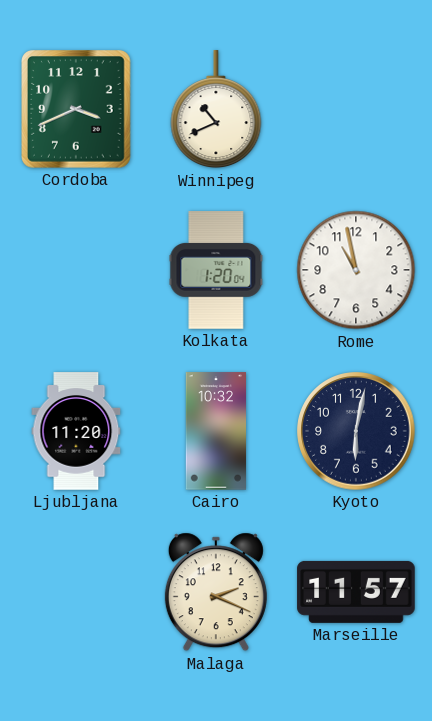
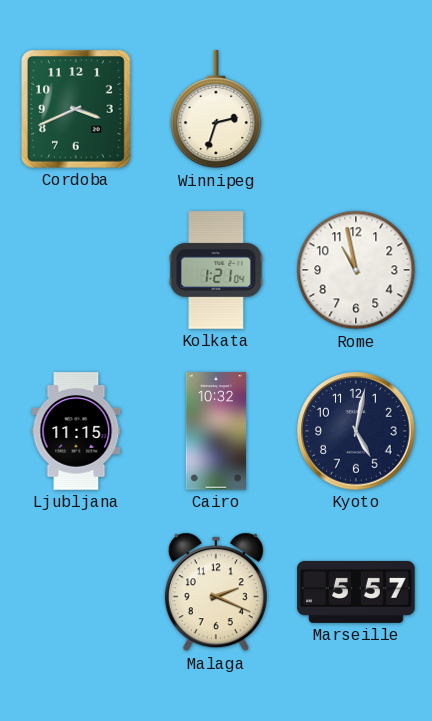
Winnipeg: 10:41 -> 2:33
Kolkata: 1:20 -> 1:21
Ljubljana: 11:20 -> 11:15
Kyoto: 6:02 -> 5:02
Marseille: 11:57 -> 5:57
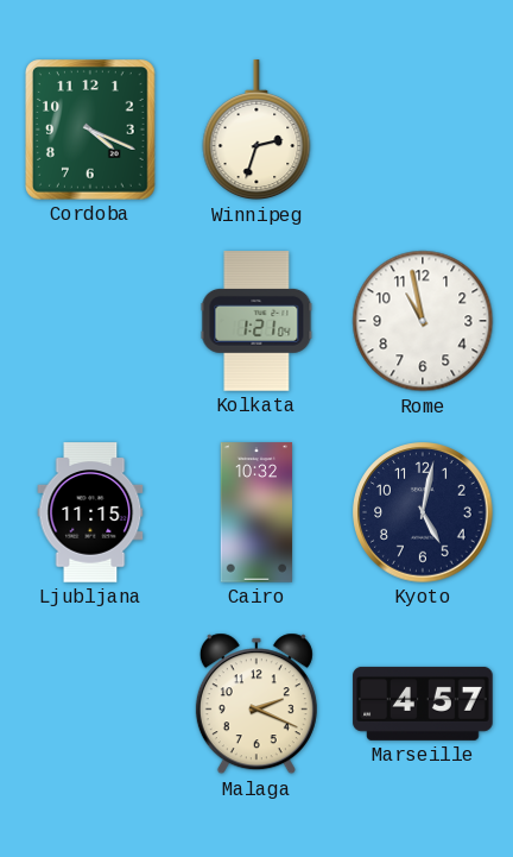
Cordoba: 3:41 -> 4:19
Marseille: 5:57 -> 4:57
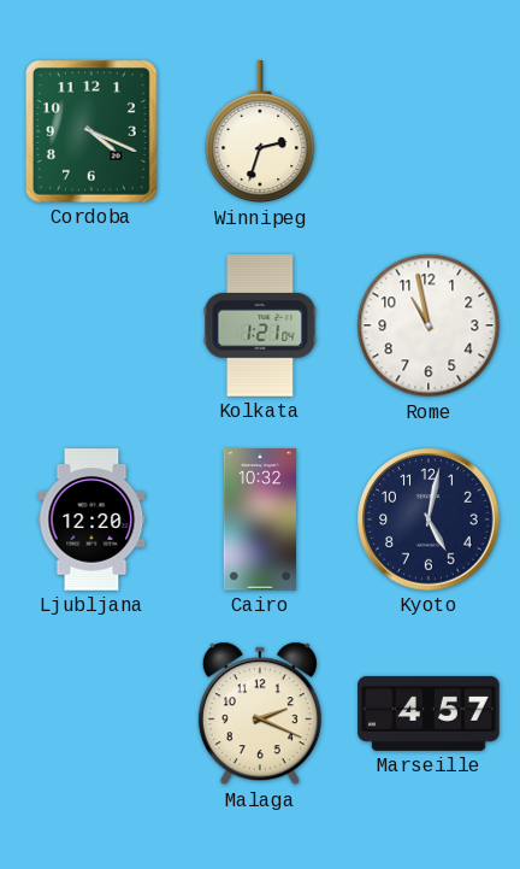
Ljubljana: 11:15 -> 12:20
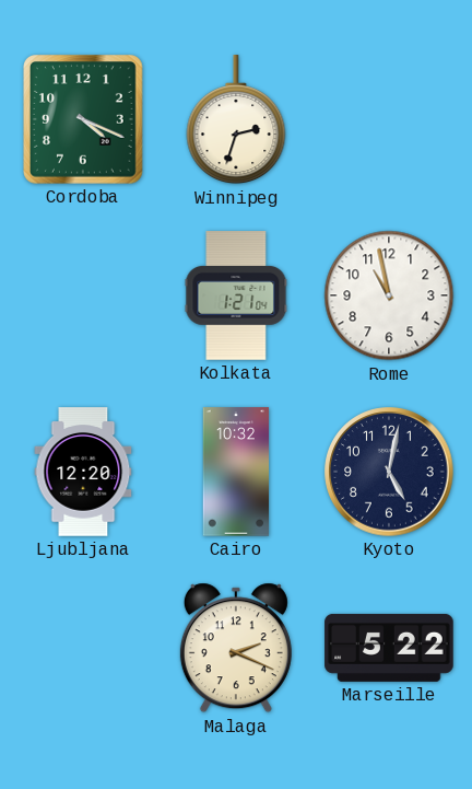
Marseille: 4:57 -> 5:22
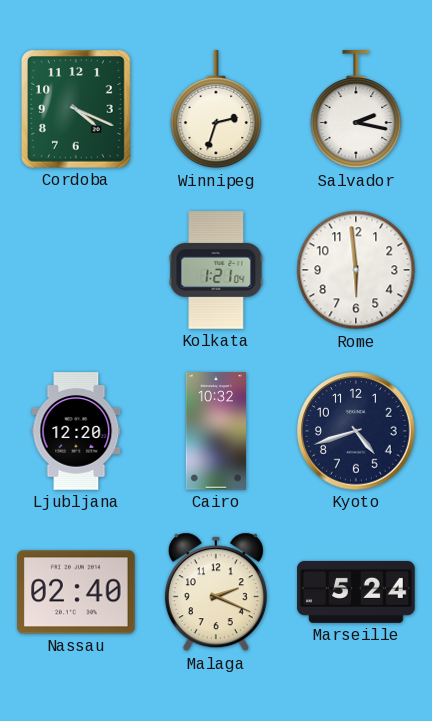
Salvador: none -> 2:17
Rome: 10:58 -> 5:59
Kyoto: 5:02 -> 4:42
Nassau: none -> 02:40
Marseille: 5:22 -> 5:24
